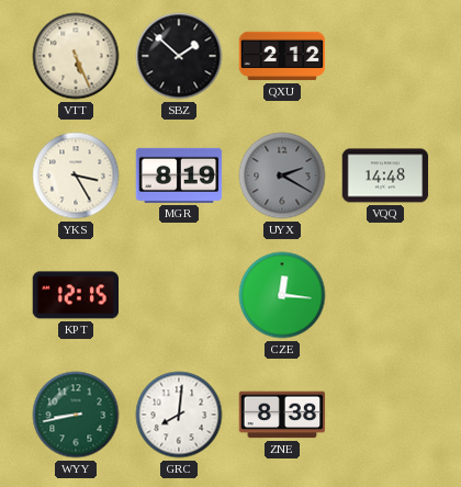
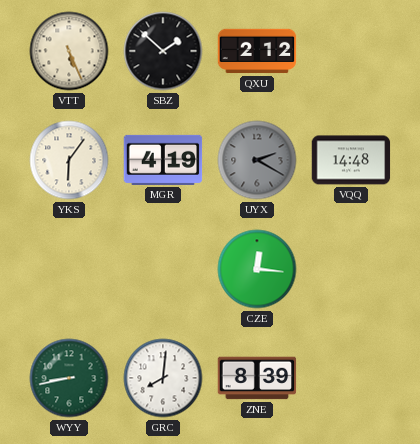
YKS: 3:25 -> 6:06
MGR: 8:19 -> 4:19
KPT: 12:15 -> none
ZNE: 8:38 -> 8:39
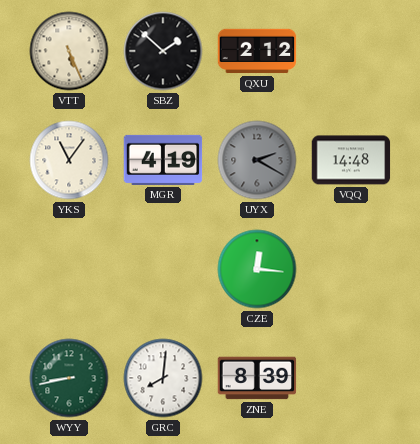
YKS: 6:06 -> 11:06
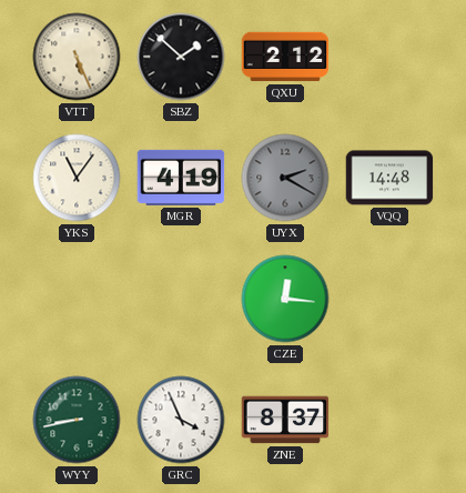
GRC: 8:01 -> 3:56
ZNE: 8:39 -> 8:37
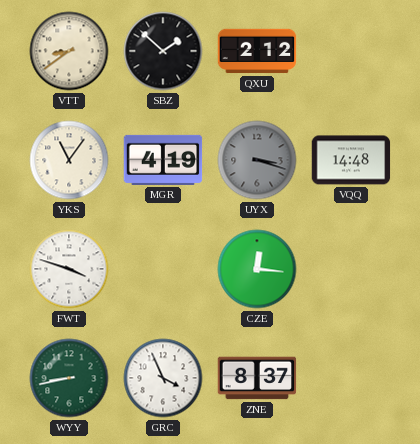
VTT: 5:26 -> 8:39
UYX: 2:20 -> 3:18
FWT: none -> 3:48
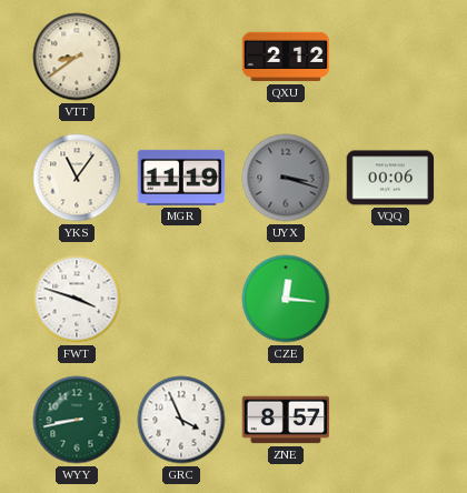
SBZ: 1:52 -> none
MGR: 4:19 -> 11:19
VQQ: 14:48 -> 00:06
ZNE: 8:37 -> 8:57
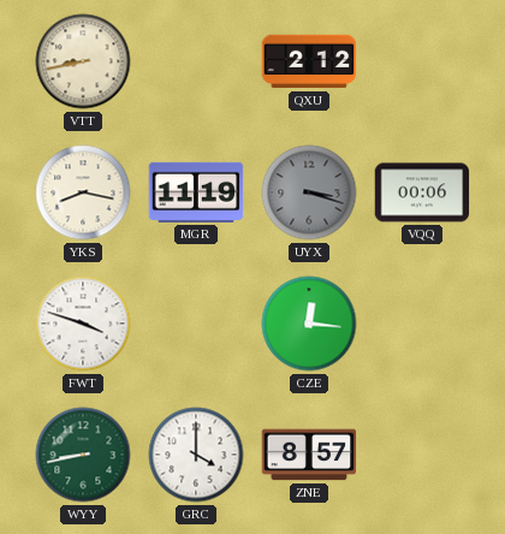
VTT: 8:39 -> 8:43
YKS: 11:06 -> 8:17
GRC: 3:56 -> 4:00
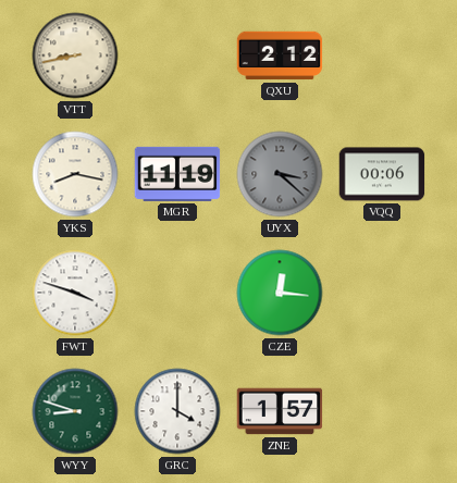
UYX: 3:18 -> 3:22
WYY: 8:43 -> 8:48
ZNE: 8:57 -> 1:57
